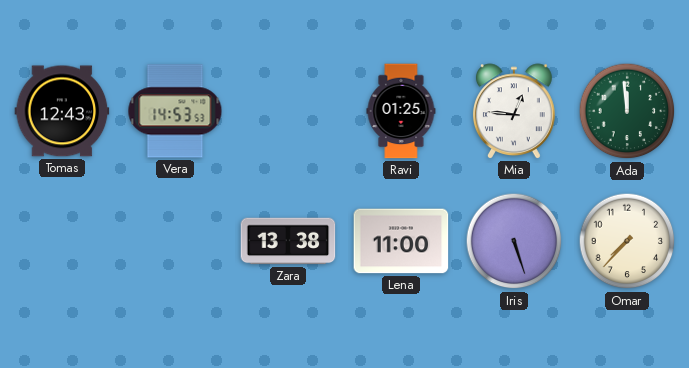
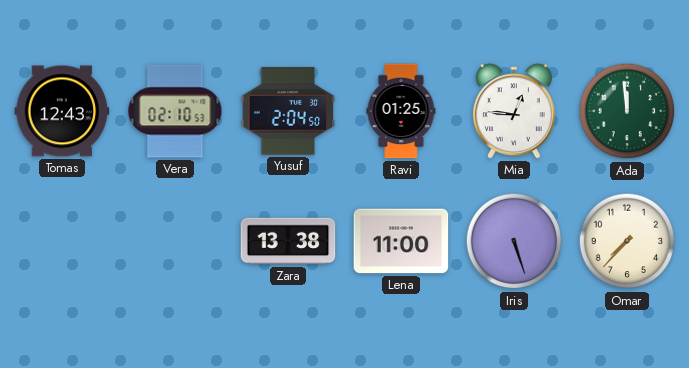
Vera: 14:53 -> 02:10
Yusuf: none -> 2:04
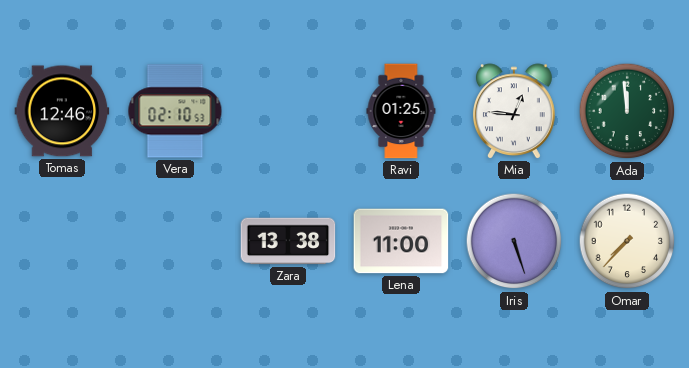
Tomas: 12:43 -> 12:46
Yusuf: 2:04 -> none
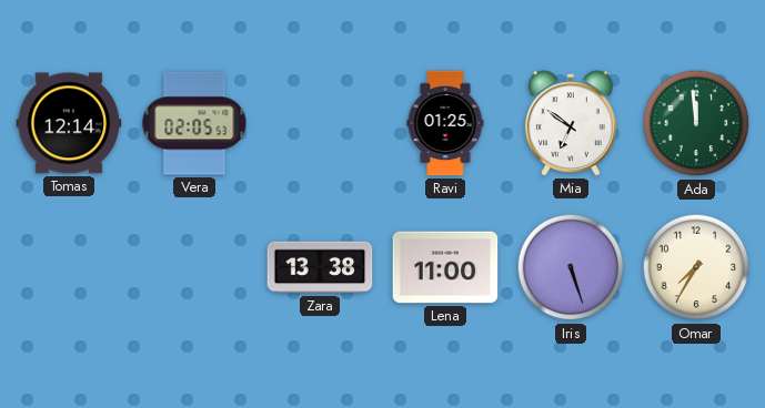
Tomas: 12:46 -> 12:14
Vera: 02:10 -> 02:05
Mia: 12:46 -> 6:51
Omar: 7:37 -> 7:35
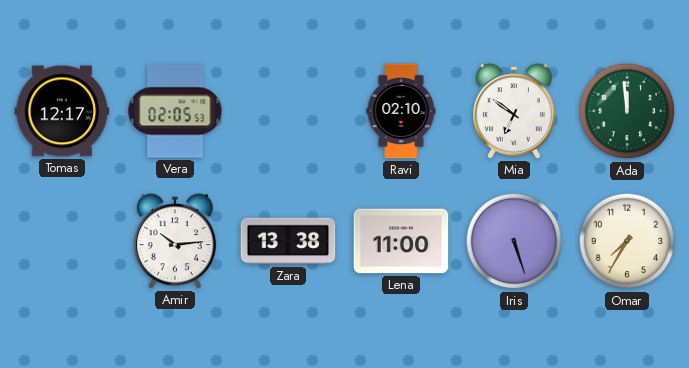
Tomas: 12:14 -> 12:17
Ravi: 01:25 -> 02:10
Amir: none -> 10:14
